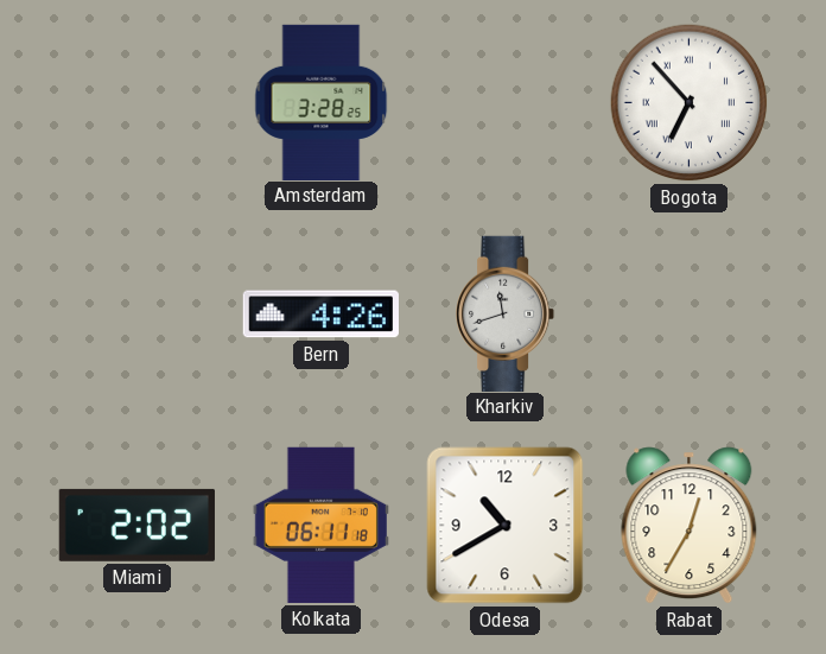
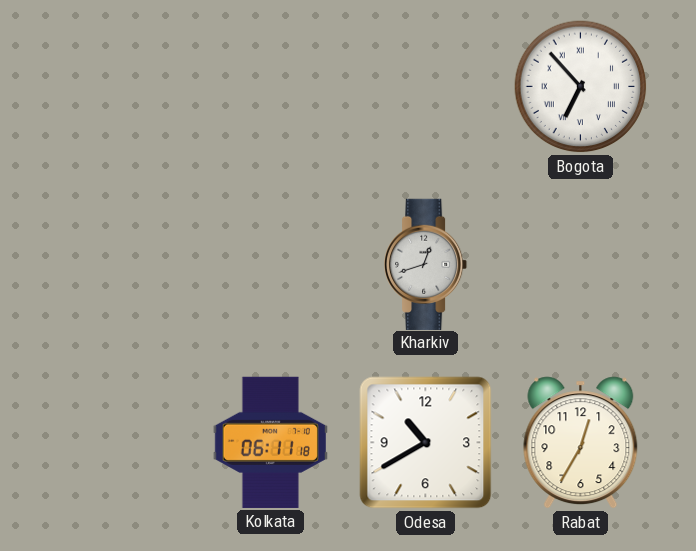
Amsterdam: 3:28 -> none
Bern: 4:26 -> none
Kharkiv: 11:42 -> 12:42
Miami: 2:02 -> none
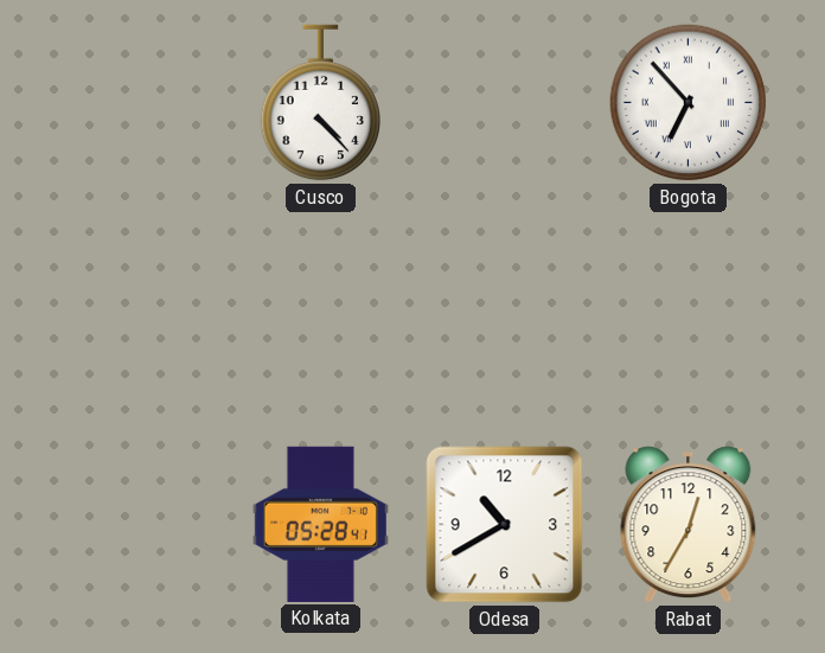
Cusco: none -> 4:23
Kharkiv: 12:42 -> none
Kolkata: 06:11 -> 05:28
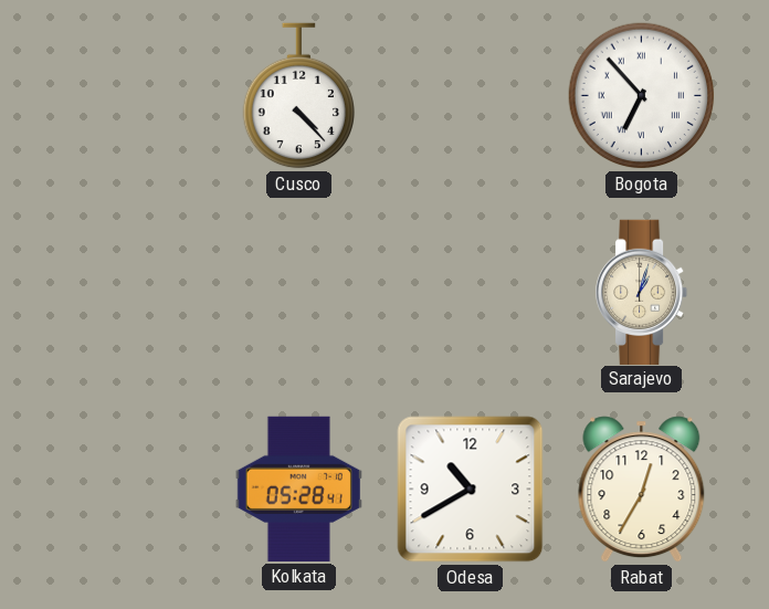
Sarajevo: none -> 1:03
